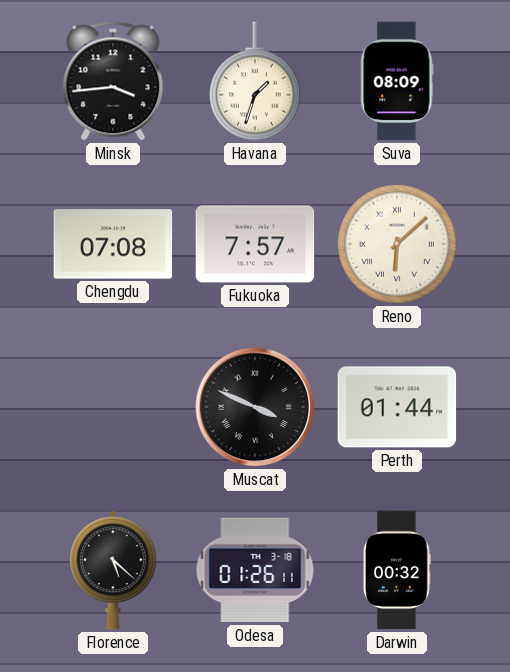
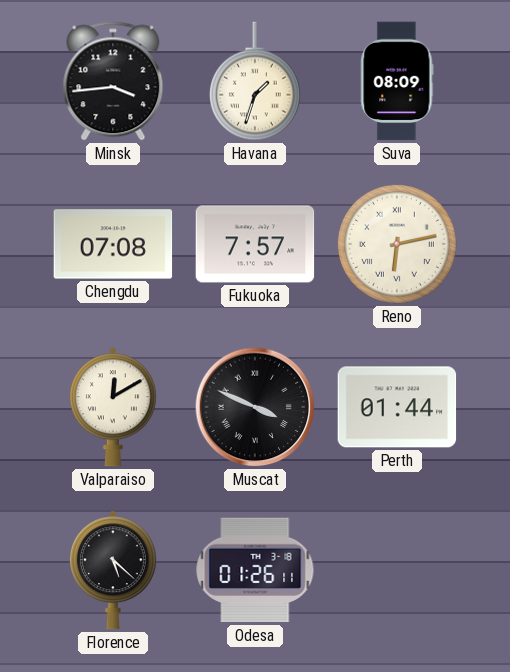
Reno: 6:08 -> 6:13
Valparaiso: none -> 12:10
Darwin: 00:32 -> none
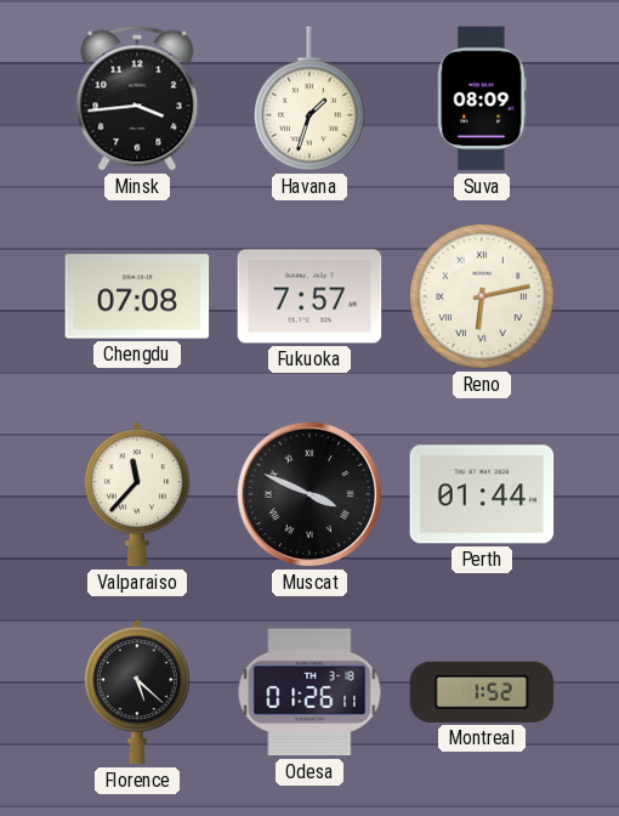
Valparaiso: 12:10 -> 11:37
Montreal: none -> 1:52
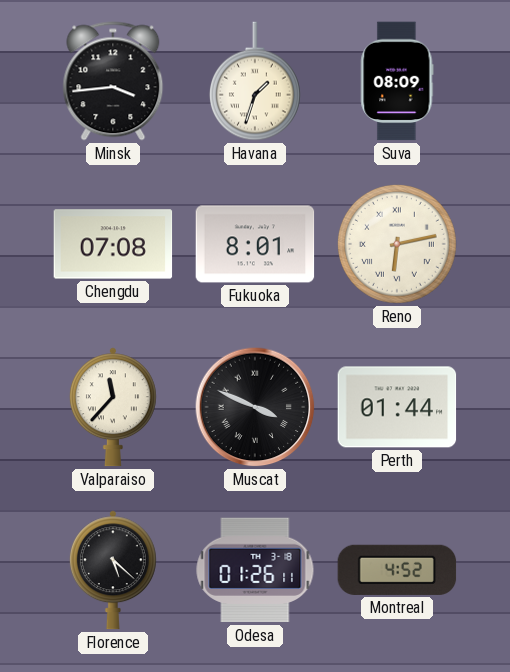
Fukuoka: 7:57 -> 8:01
Montreal: 1:52 -> 4:52
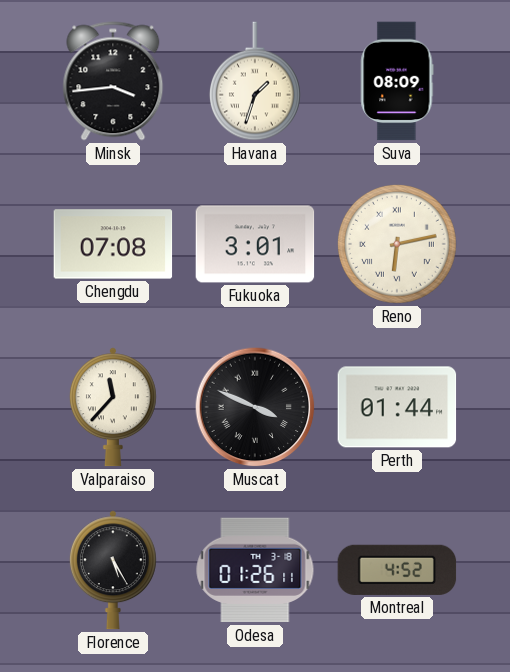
Fukuoka: 8:01 -> 3:01
Florence: 5:22 -> 5:25
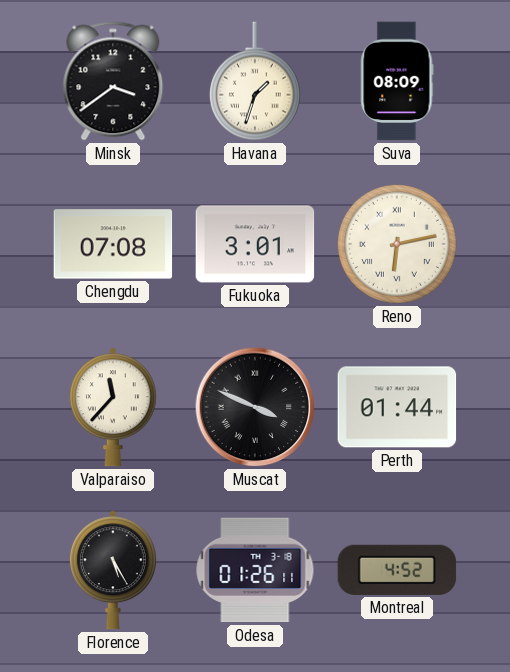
Minsk: 3:44 -> 3:39
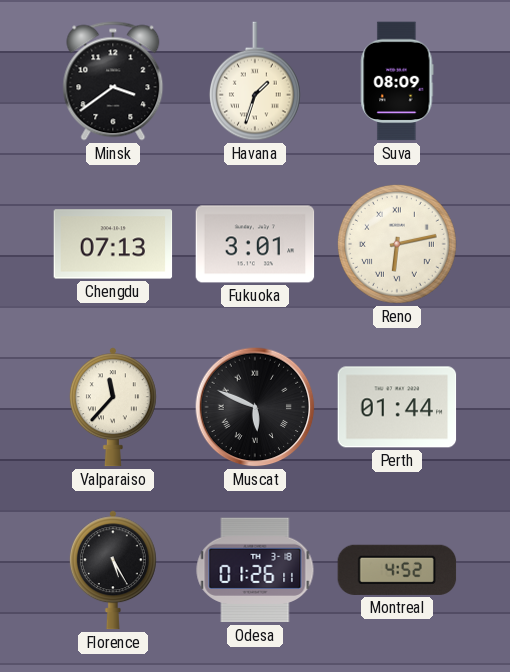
Chengdu: 07:08 -> 07:13
Muscat: 3:49 -> 5:49
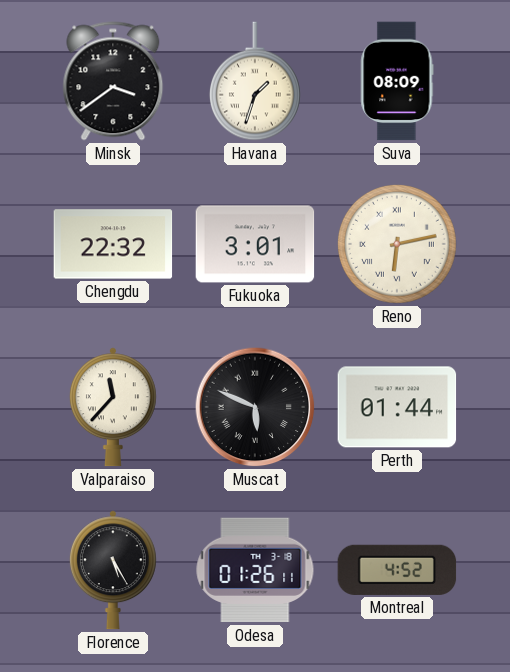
Chengdu: 07:13 -> 22:32
